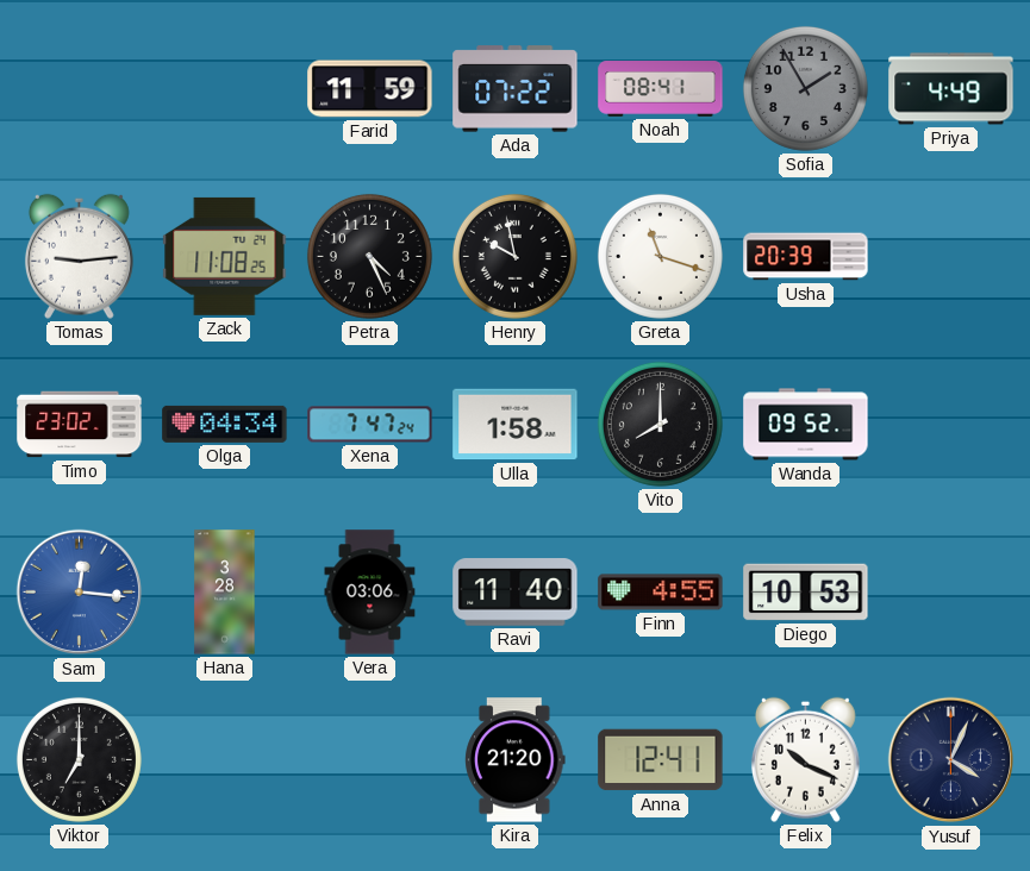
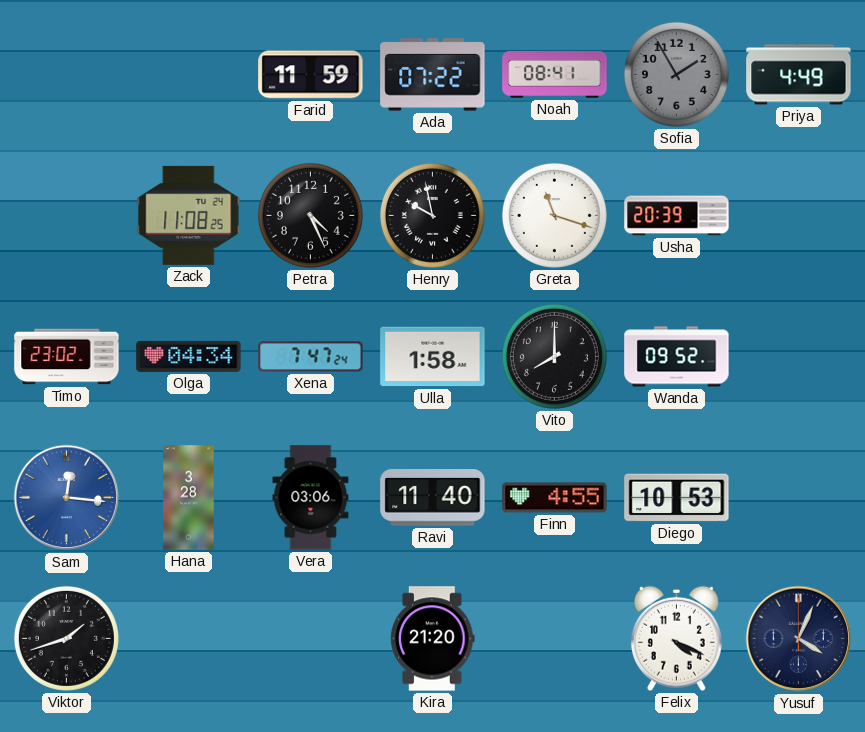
Tomas: 9:14 -> none
Viktor: 7:00 -> 1:42
Anna: 12:41 -> none
Felix: 10:19 -> 4:19
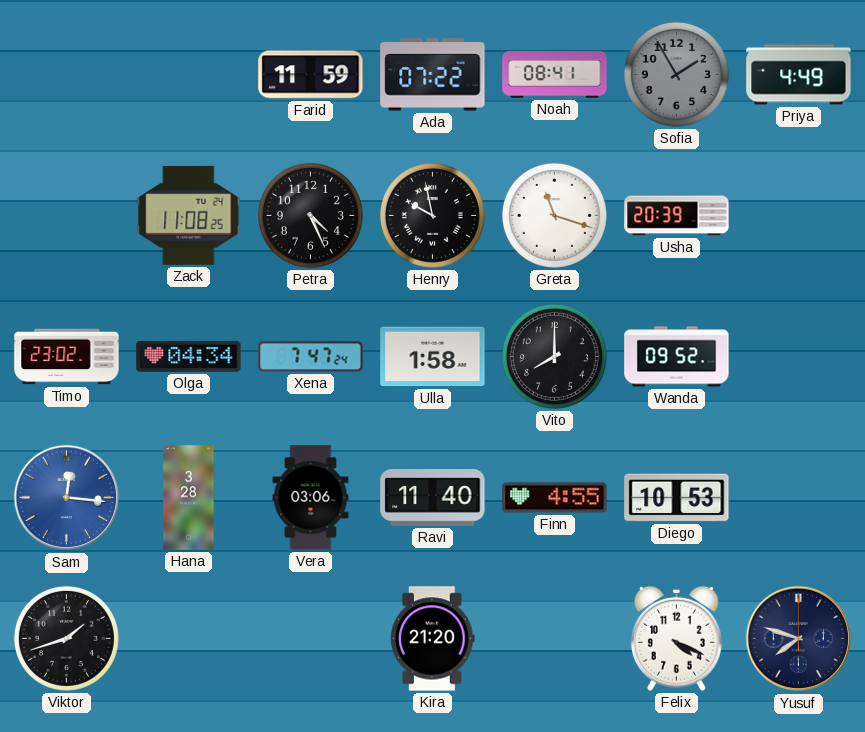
Yusuf: 4:04 -> 7:48
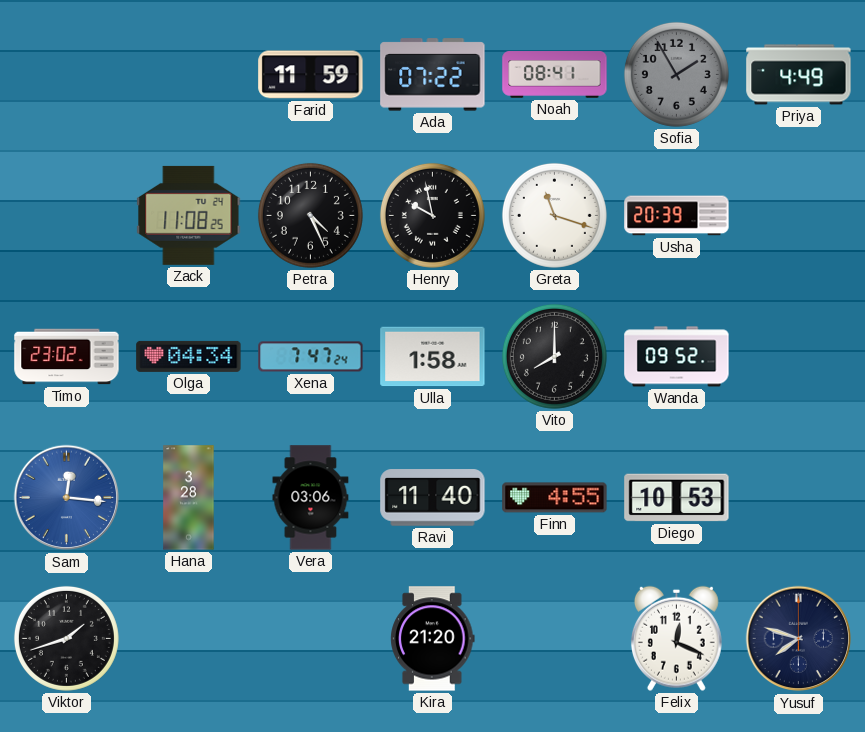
Felix: 4:19 -> 12:19
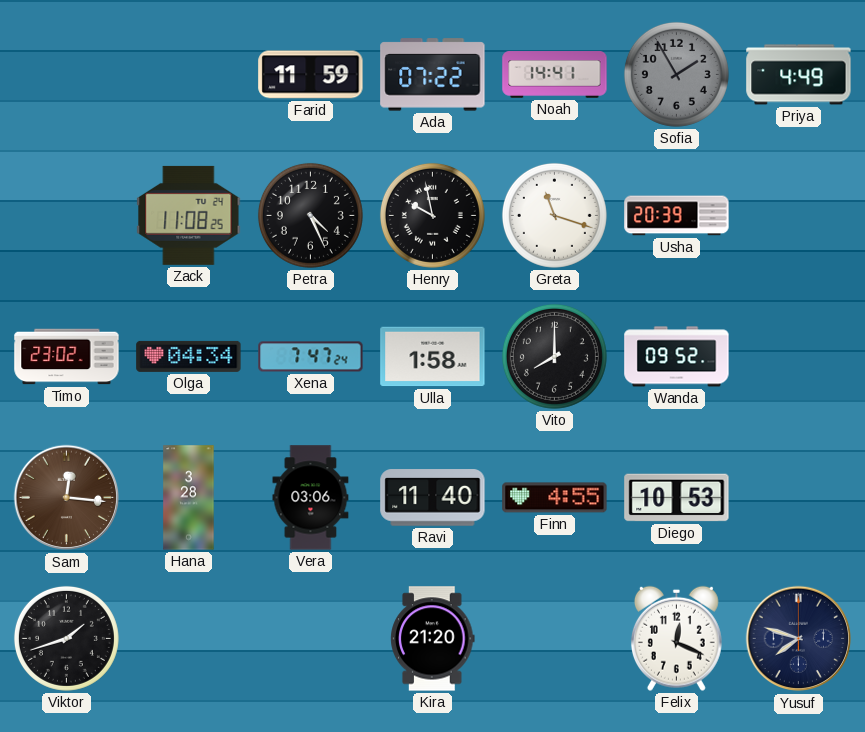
Noah: 08:41 -> 14:41
Sam dial: blue -> brown
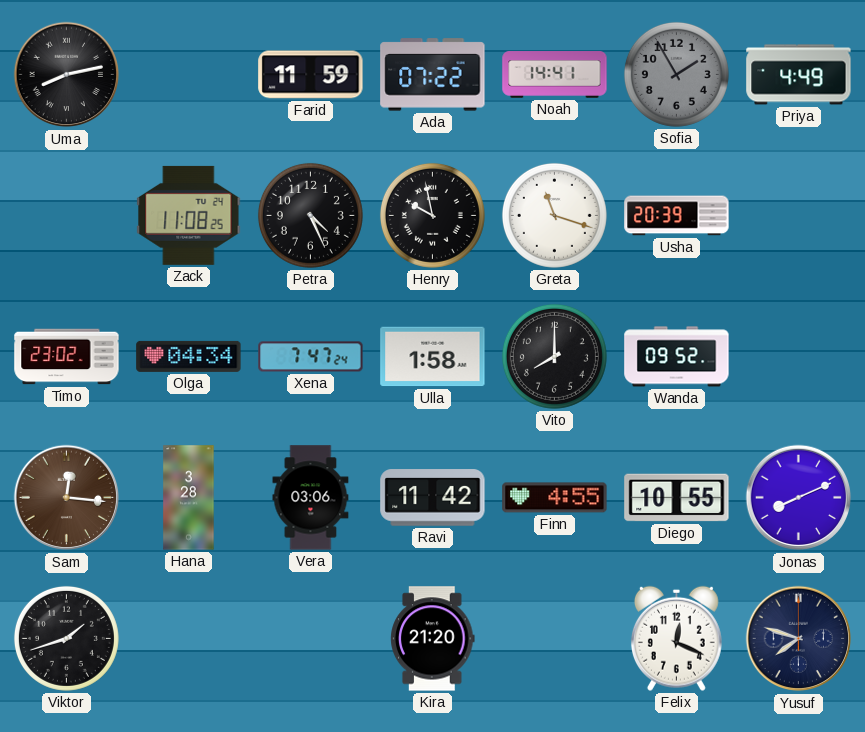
Uma: none -> 8:13
Ravi: 11:40 -> 11:42
Diego: 10:53 -> 10:55
Jonas: none -> 8:11
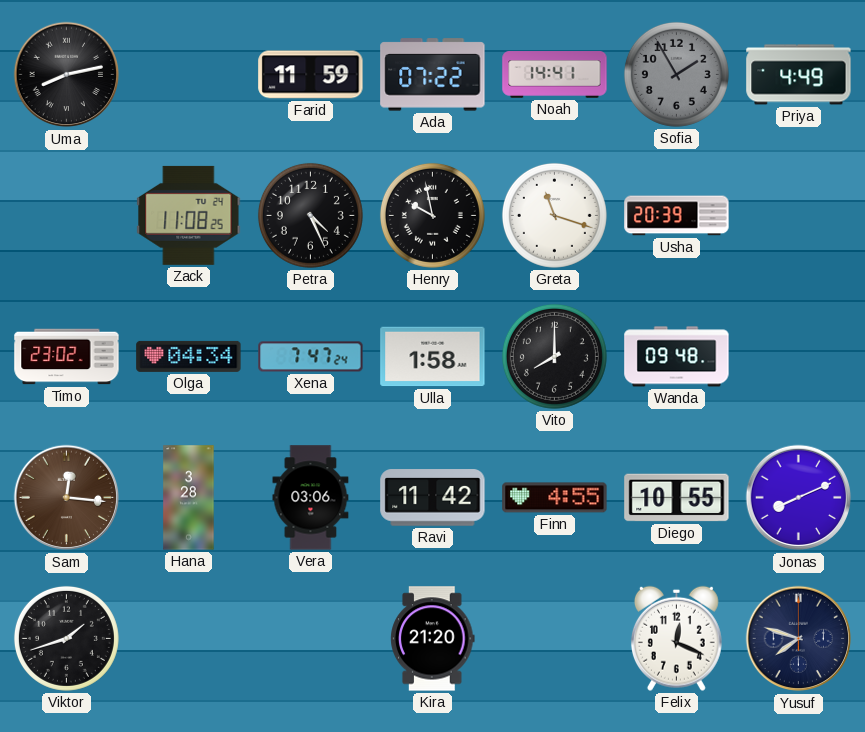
Wanda: 09:52 -> 09:48
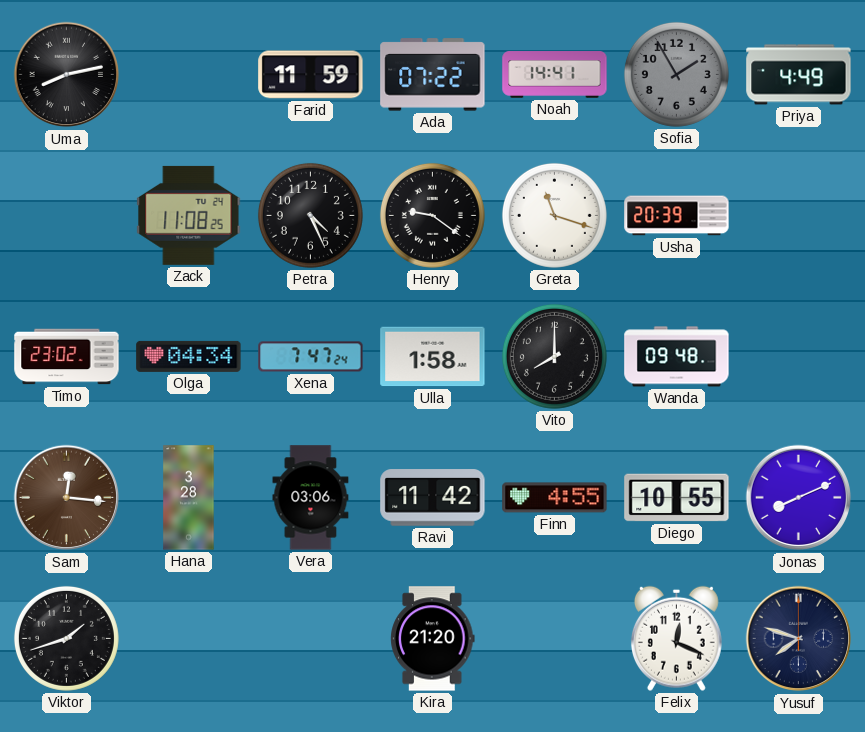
Henry: 9:58 -> 9:21
